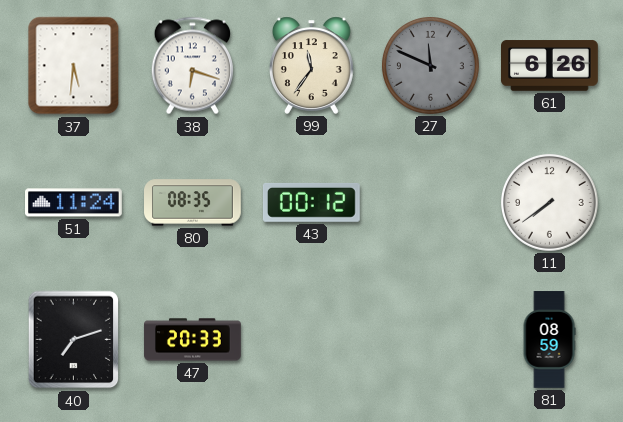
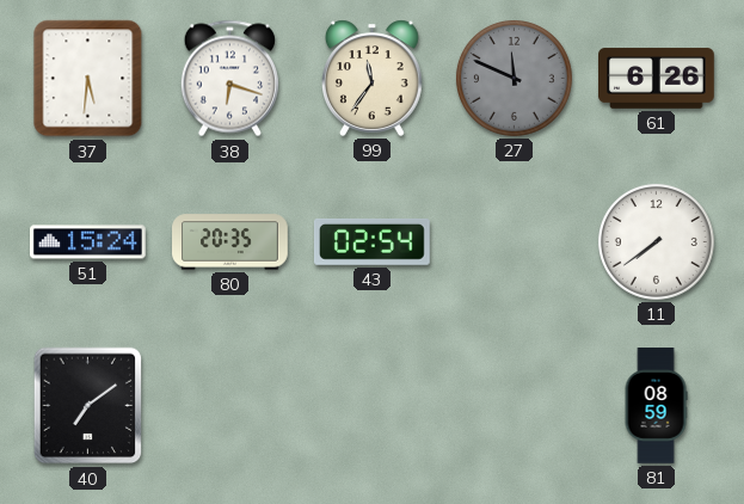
51: 11:24 -> 15:24
80: 08:35 -> 20:35
43: 00:12 -> 02:54
40: 7:12 -> 7:09
47: 20:33 -> none
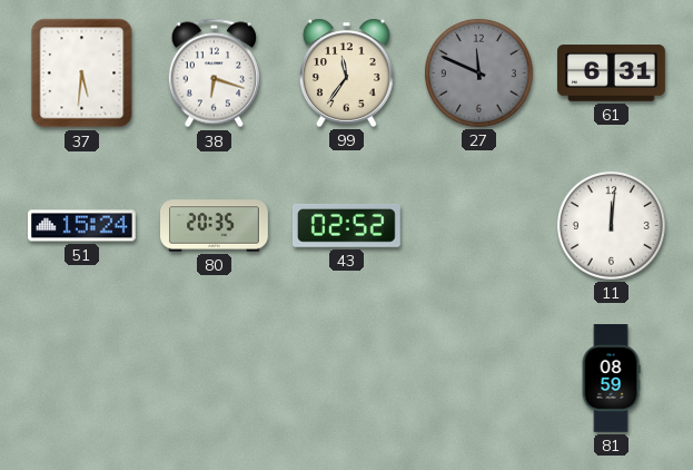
61: 6:26 -> 6:31
43: 02:54 -> 02:52
11: 7:39 -> 12:01
40: 7:09 -> none
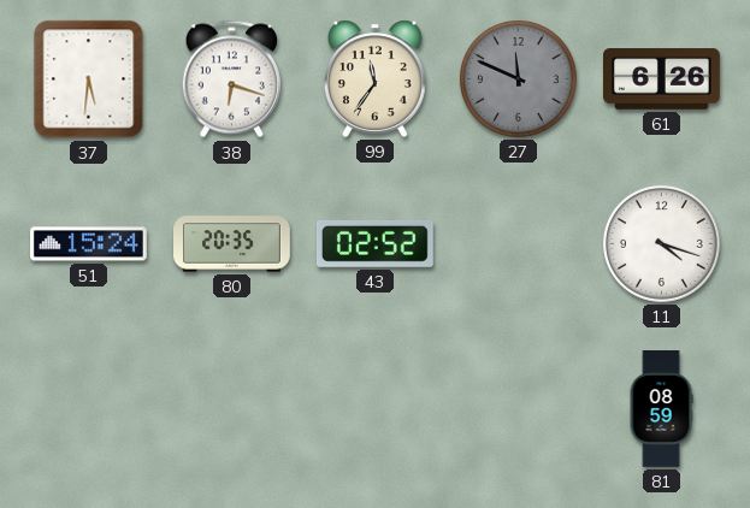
61: 6:31 -> 6:26
11: 12:01 -> 4:18
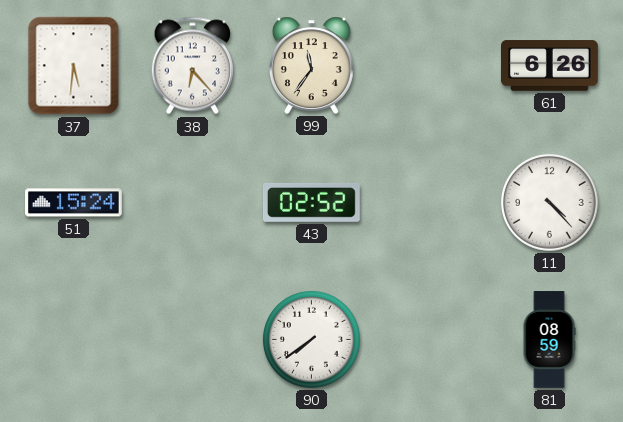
38: 6:18 -> 6:23
27: 11:49 -> none
80: 20:35 -> none
11: 4:18 -> 4:23
90: none -> 7:39
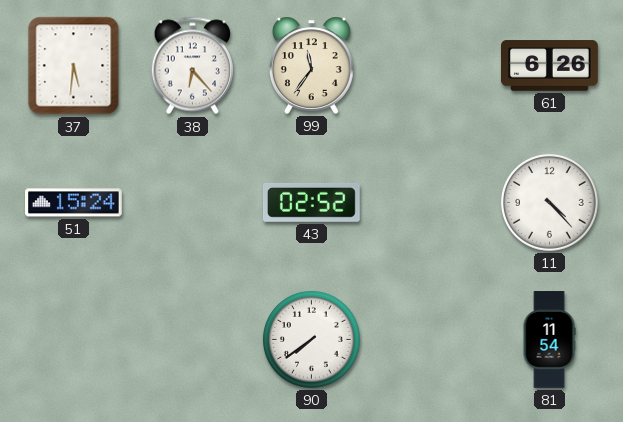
81: 08:59 -> 11:54
